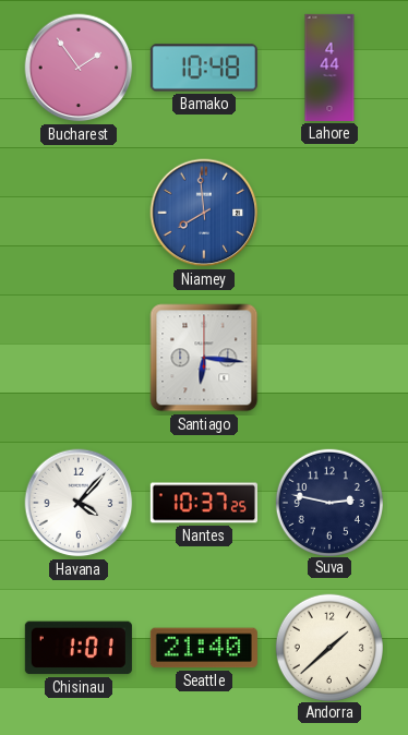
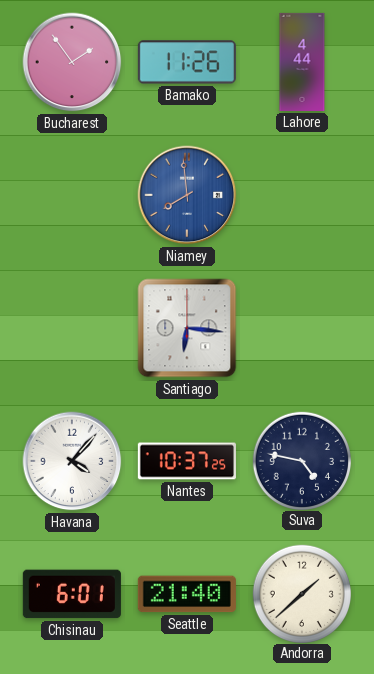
Bamako: 10:48 -> 11:26
Suva: 2:47 -> 4:47
Chisinau: 1:01 -> 6:01
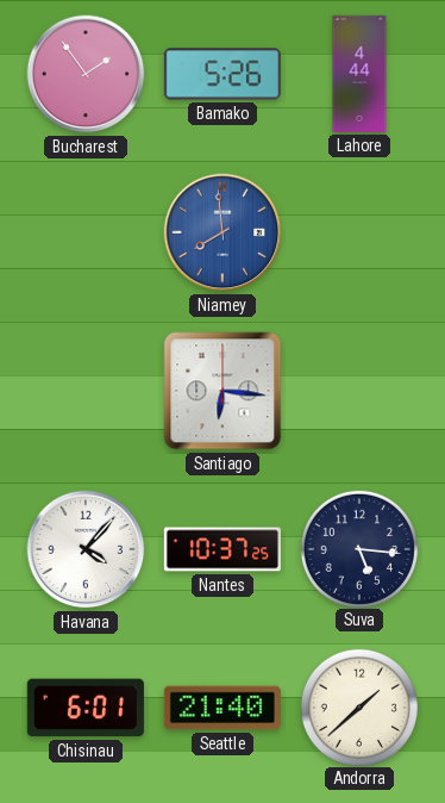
Bamako: 11:26 -> 5:26
Suva: 4:47 -> 5:16
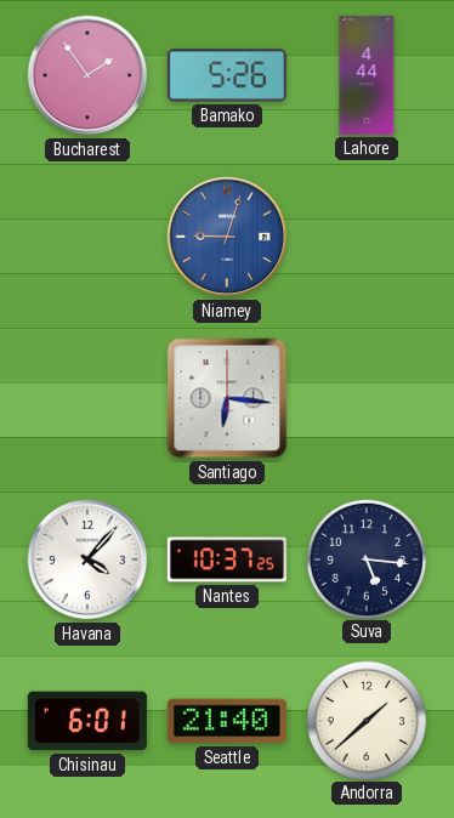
Niamey: 7:59 -> 9:03
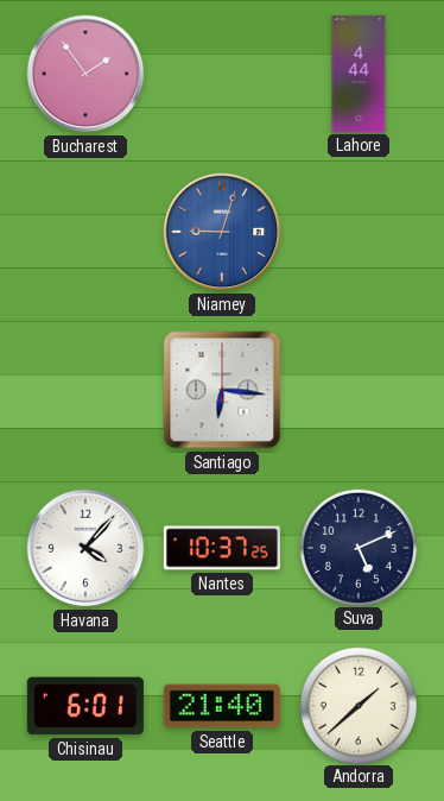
Bamako: 5:26 -> none
Suva: 5:16 -> 5:11
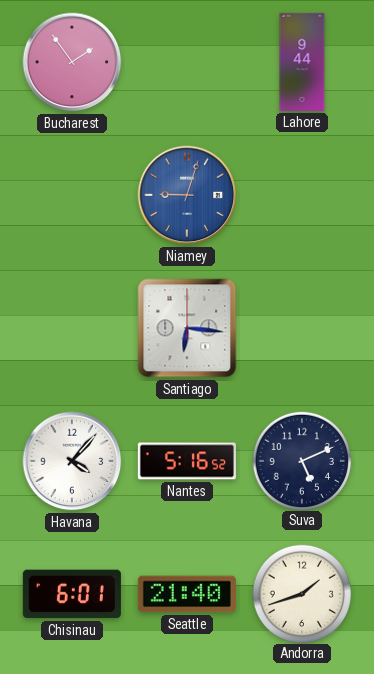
Lahore: 4:44 -> 9:44
Nantes: 10:37 -> 5:16
Andorra: 1:38 -> 1:42
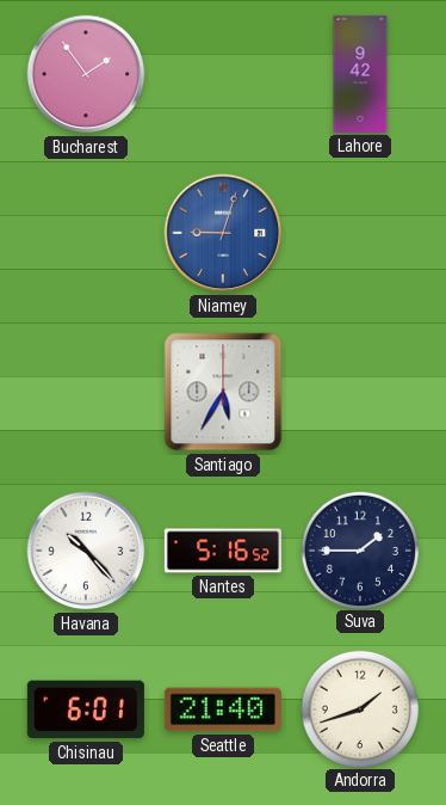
Lahore: 9:44 -> 9:42
Santiago: 6:16 -> 5:35
Havana: 4:07 -> 10:23
Suva: 5:11 -> 1:45
